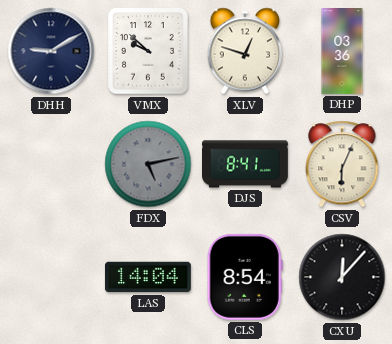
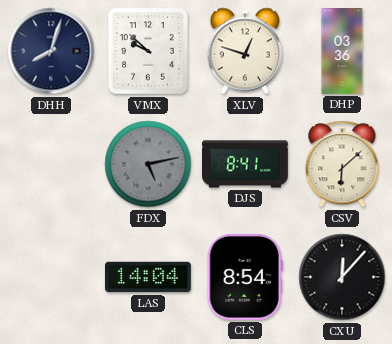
DHH: 9:10 -> 8:03
CSV: 6:04 -> 6:08
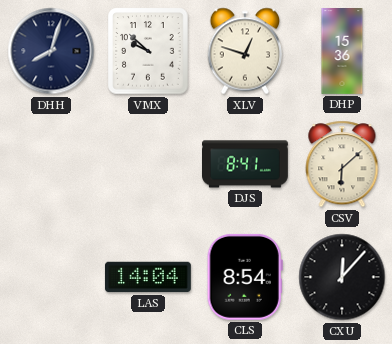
DHP: 03:36 -> 15:36
FDX: 5:13 -> none
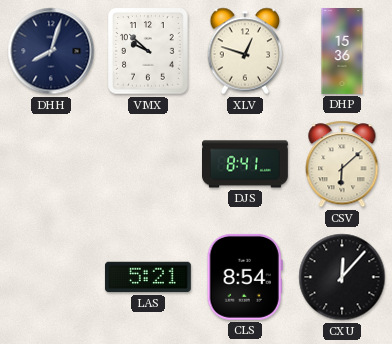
LAS: 14:04 -> 5:21
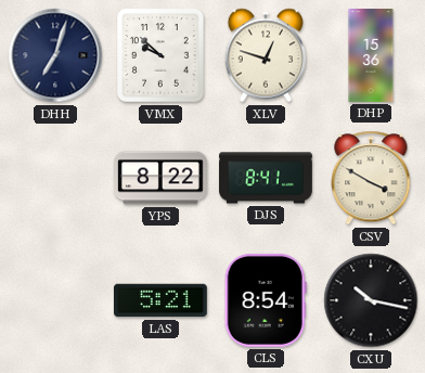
DHH: 8:03 -> 7:03
YPS: none -> 8:22
CSV: 6:08 -> 3:50
CXU: 12:07 -> 10:17
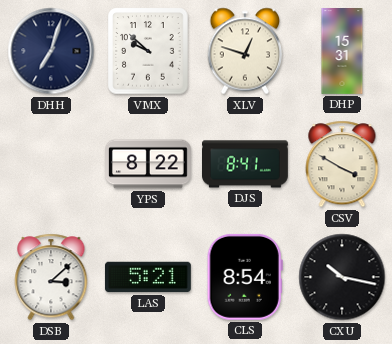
DHP: 15:36 -> 15:31
DSB: none -> 3:08
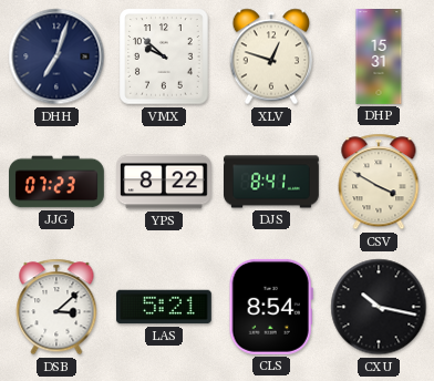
JJG: none -> 07:23
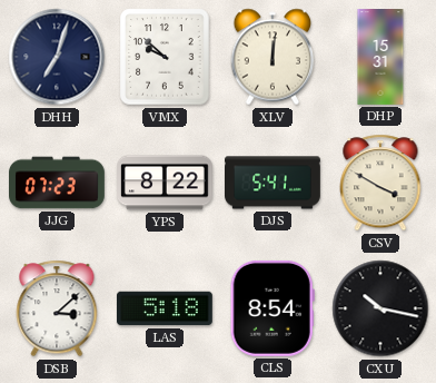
XLV: 12:48 -> 12:01
DJS: 8:41 -> 5:41
LAS: 5:21 -> 5:18
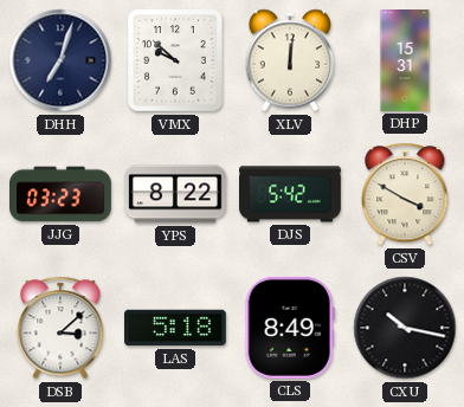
JJG: 07:23 -> 03:23
DJS: 5:41 -> 5:42
CLS: 8:54 -> 8:49
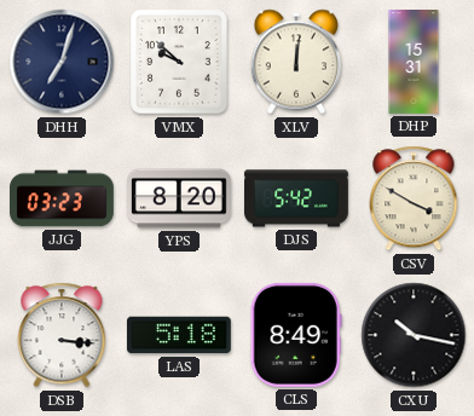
YPS: 8:22 -> 8:20
DSB: 3:08 -> 3:16
